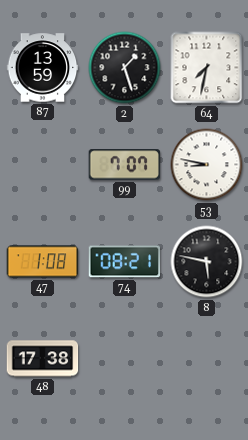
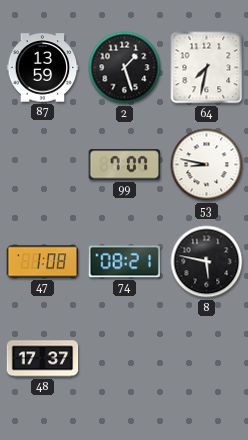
48: 17:38 -> 17:37
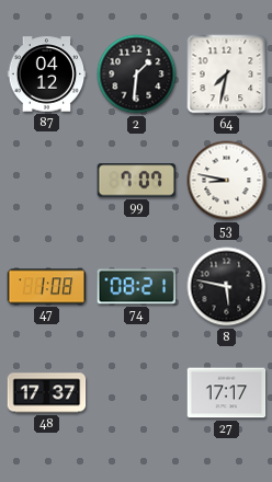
87: 13:59 -> 04:12
2: 1:27 -> 1:31
27: none -> 17:17
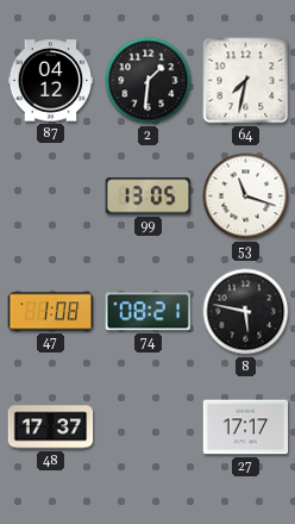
99: 7:07 -> 13:05
53: 8:47 -> 11:18
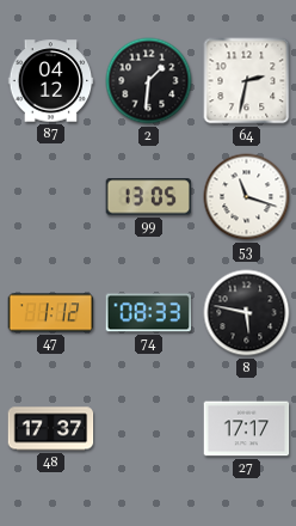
64: 7:32 -> 2:32
47: 1:08 -> 1:12
74: 08:21 -> 08:33
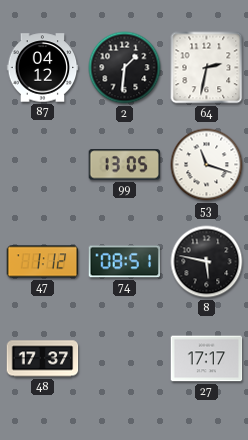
74: 08:33 -> 08:51
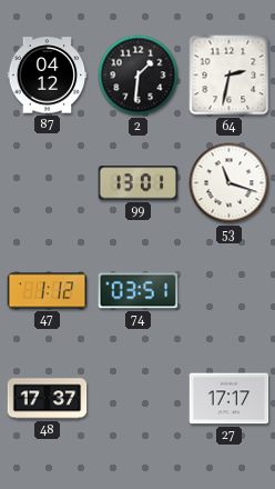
99: 13:05 -> 13:01
74: 08:51 -> 03:51
8: 5:47 -> none
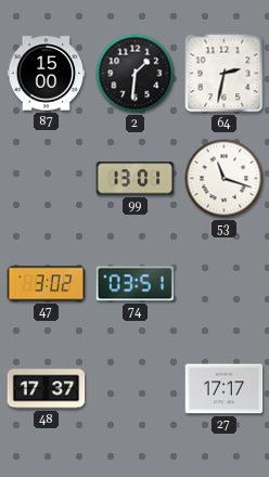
87: 04:12 -> 15:00
47: 1:12 -> 3:02
